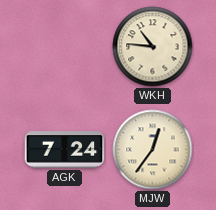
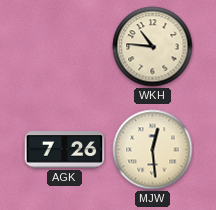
AGK: 7:24 -> 7:26
MJW: 12:36 -> 12:29
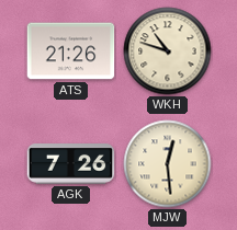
ATS: none -> 21:26
WKH: 10:46 -> 10:48
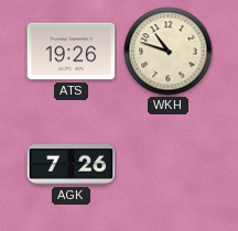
ATS: 21:26 -> 19:26
MJW: 12:29 -> none
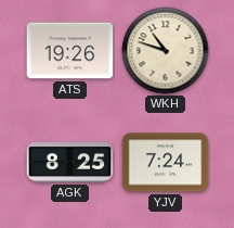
AGK: 7:26 -> 8:25
YJV: none -> 7:24
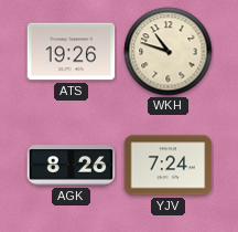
AGK: 8:25 -> 8:26
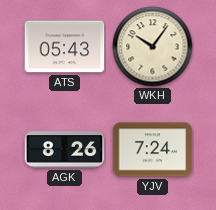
ATS: 19:26 -> 05:43
WKH: 10:48 -> 10:06
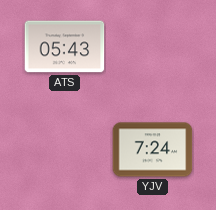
WKH: 10:06 -> none
AGK: 8:26 -> none
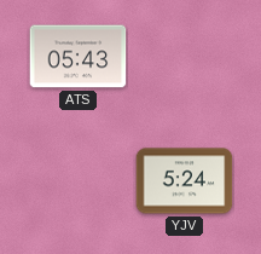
YJV: 7:24 -> 5:24
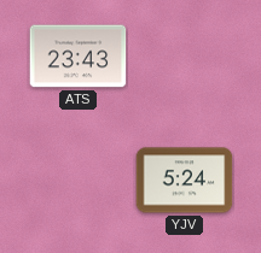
ATS: 05:43 -> 23:43
